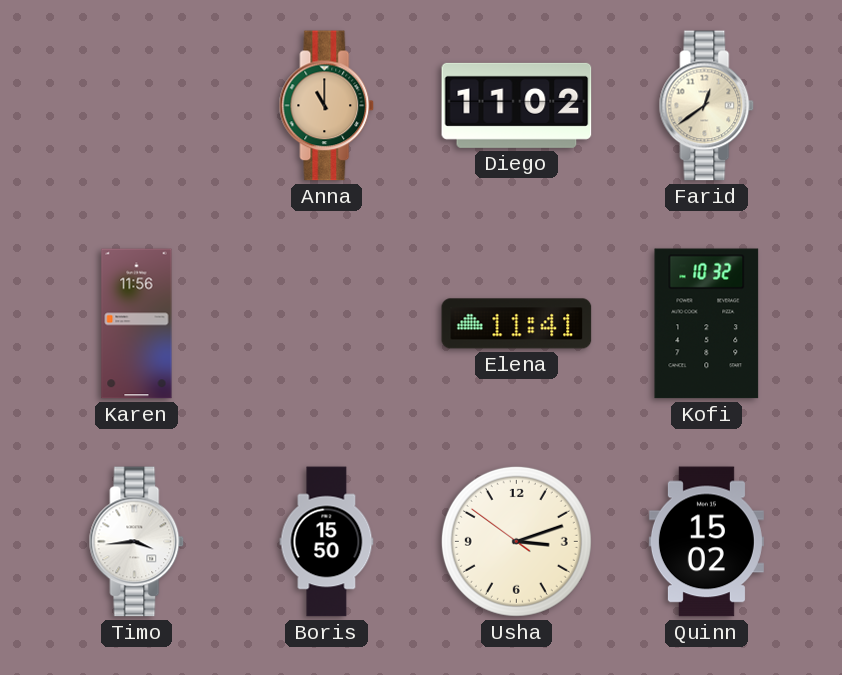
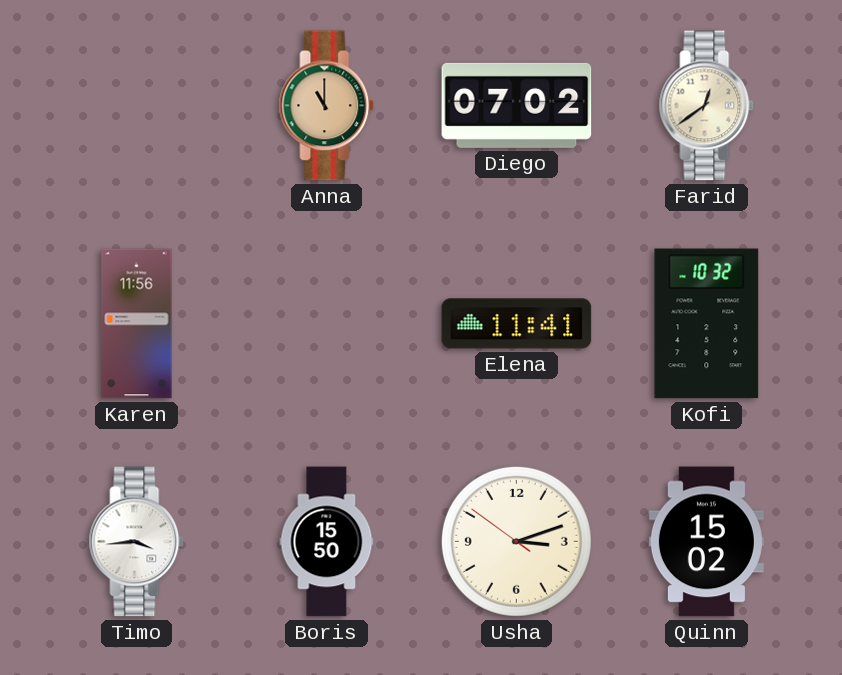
Diego: 11:02 -> 07:02
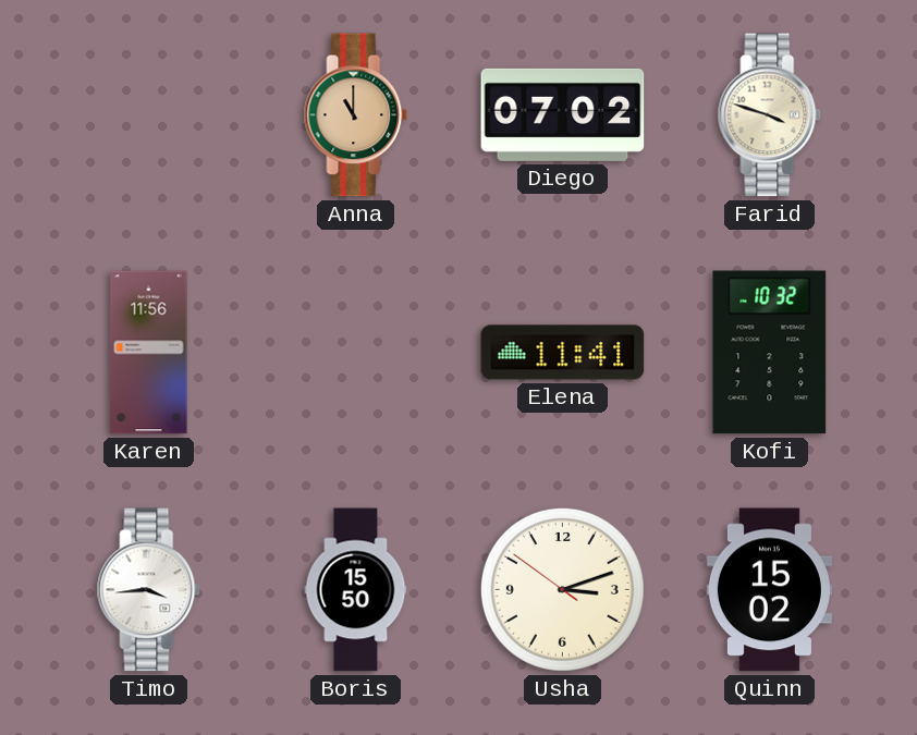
Farid: 12:39 -> 3:48
